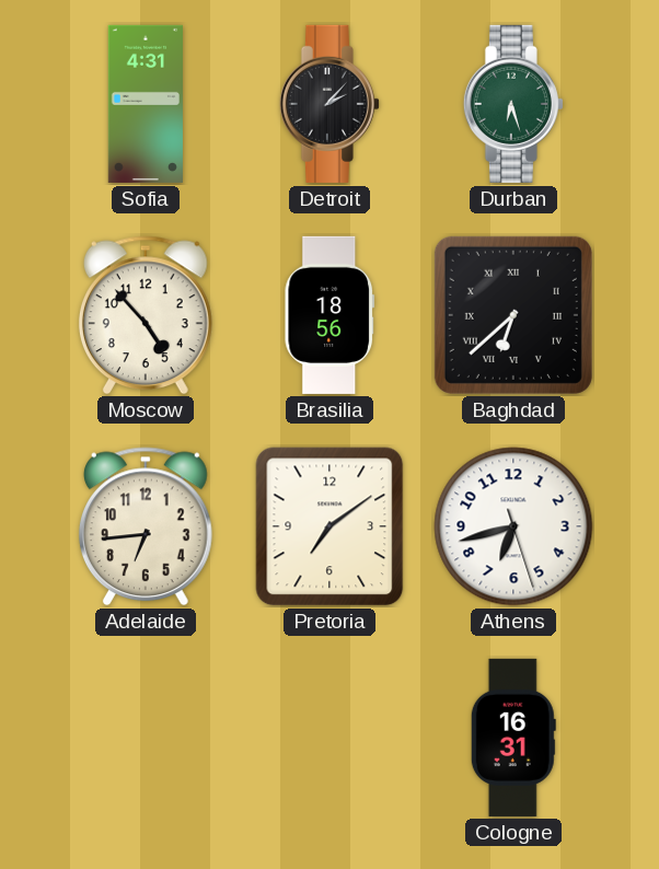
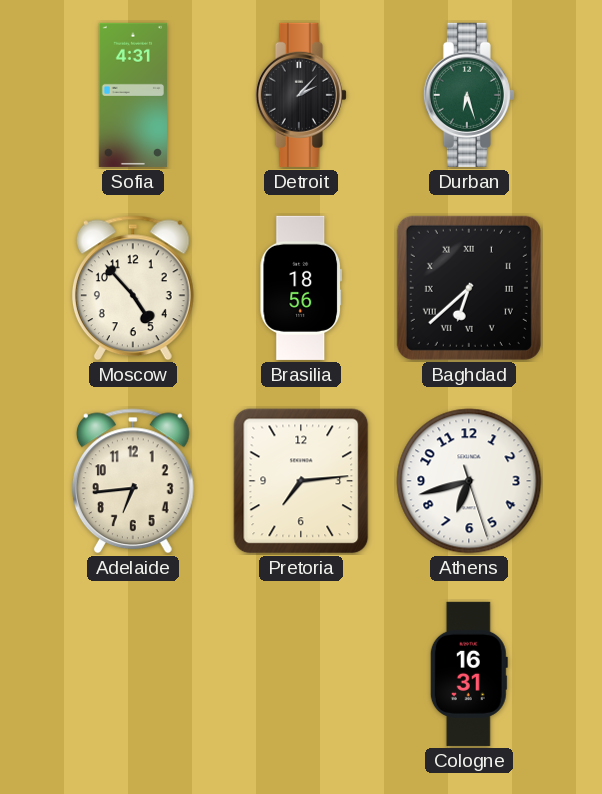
Pretoria: 7:09 -> 7:14
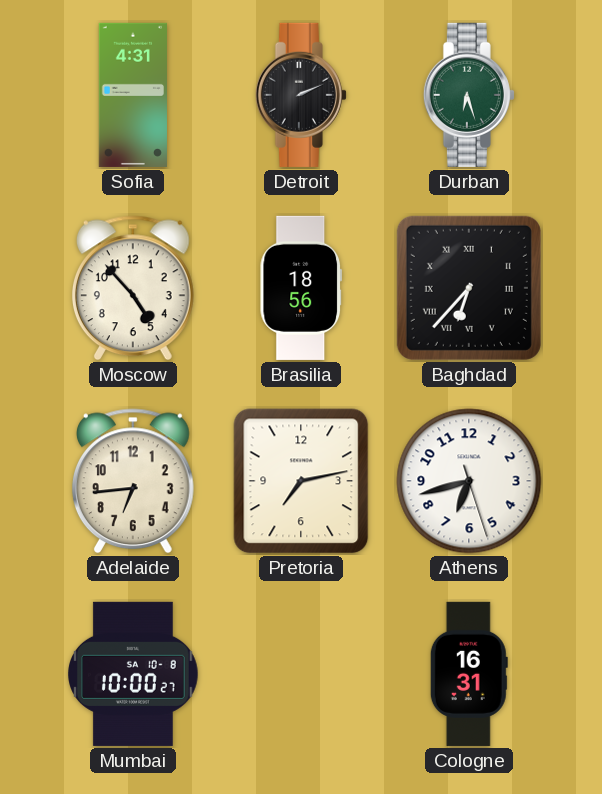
Detroit: 2:07 -> 2:11
Baghdad: 6:38 -> 6:37
Pretoria: 7:14 -> 7:13
Mumbai: none -> 10:00
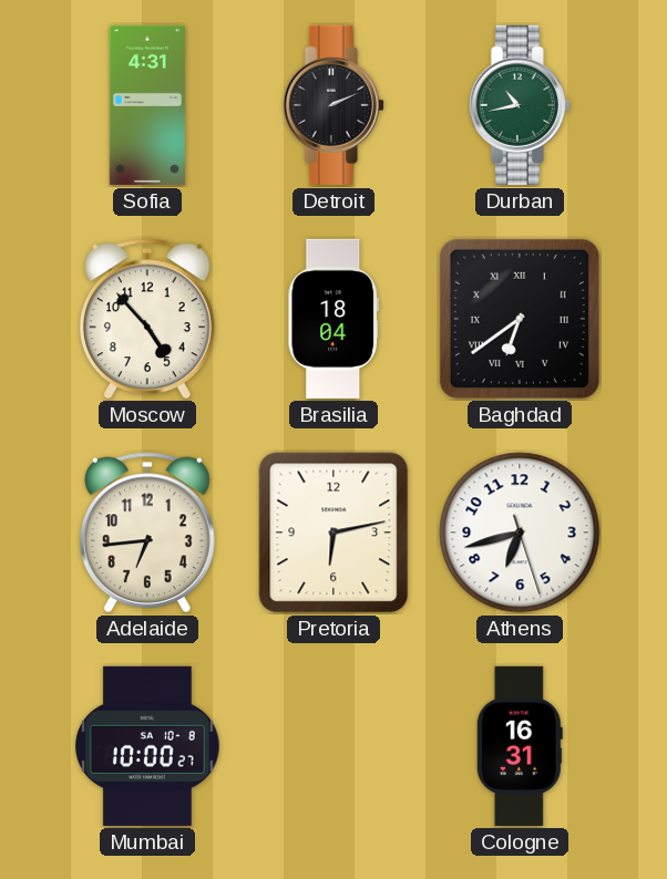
Durban: 6:27 -> 10:43
Brasilia: 18:56 -> 18:04
Baghdad: 6:37 -> 6:39
Pretoria: 7:13 -> 6:13
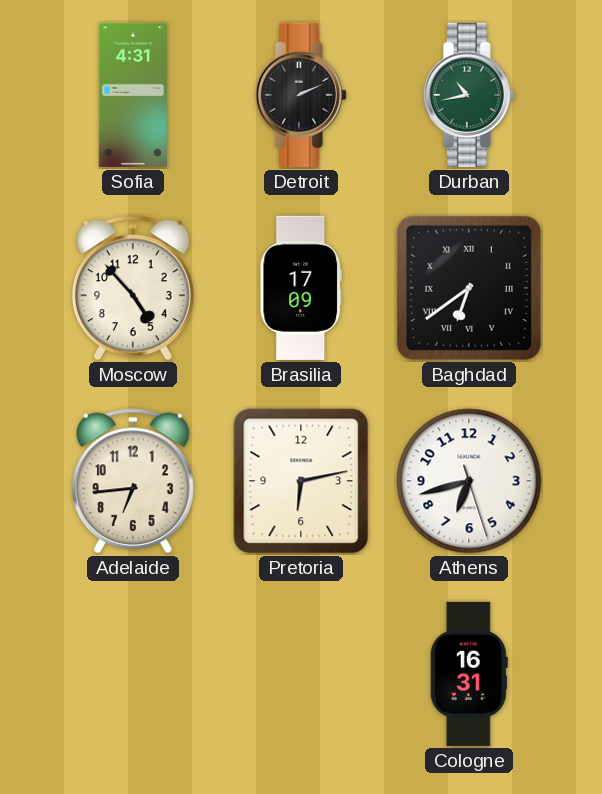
Brasilia: 18:04 -> 17:09
Mumbai: 10:00 -> none
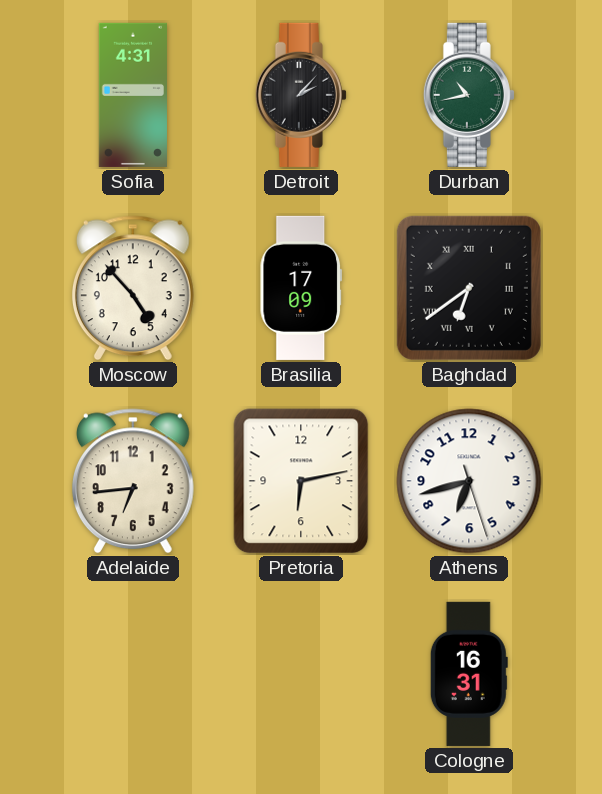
Detroit: 2:11 -> 2:07
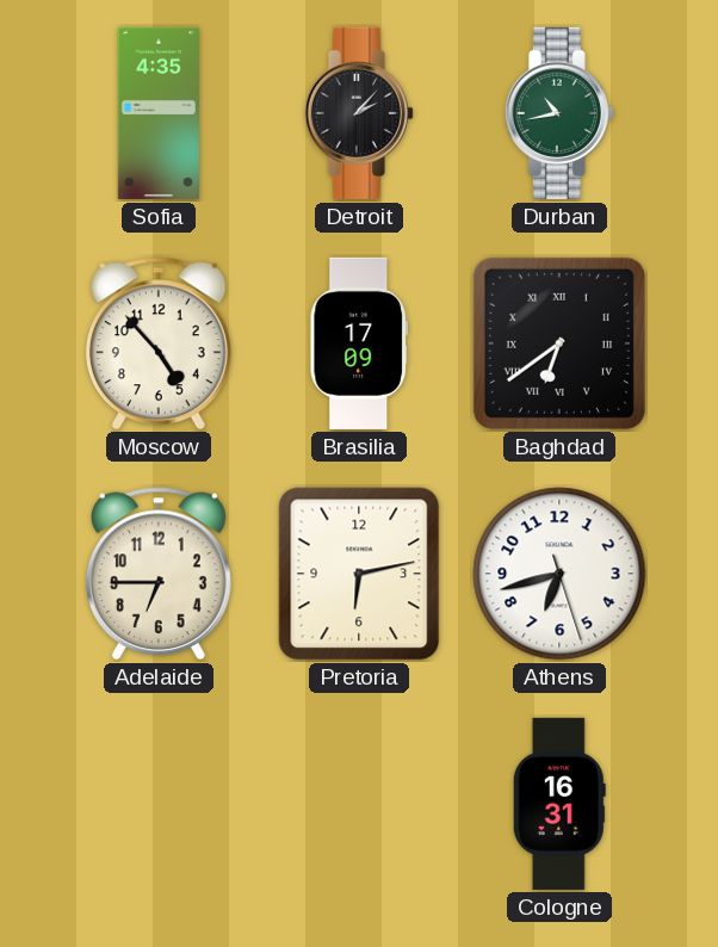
Sofia: 4:31 -> 4:35
Adelaide: 6:44 -> 6:45
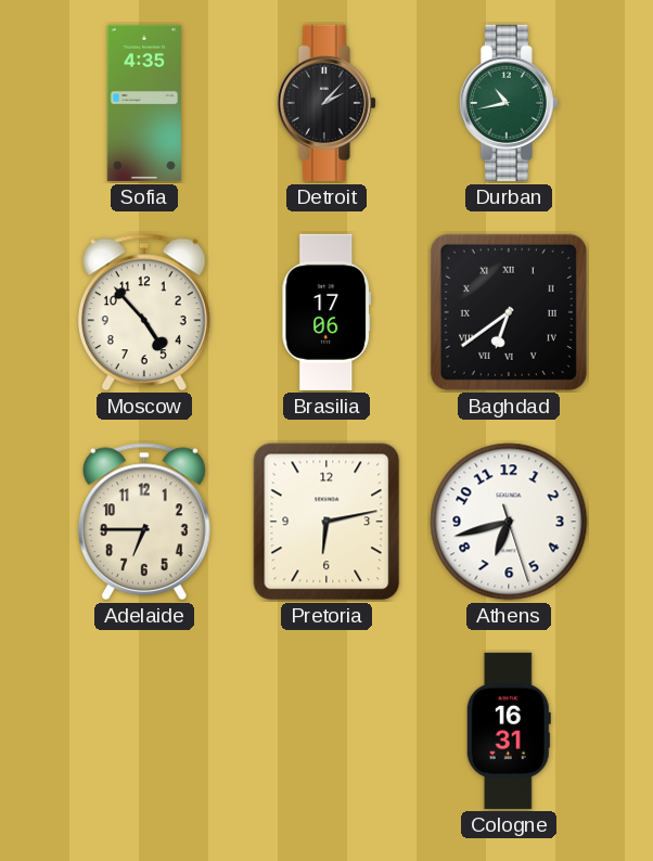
Brasilia: 17:09 -> 17:06
